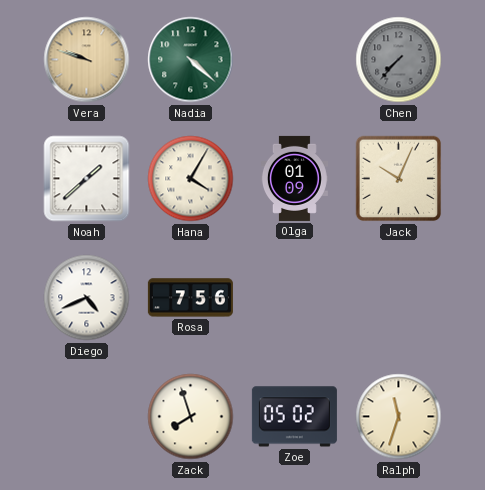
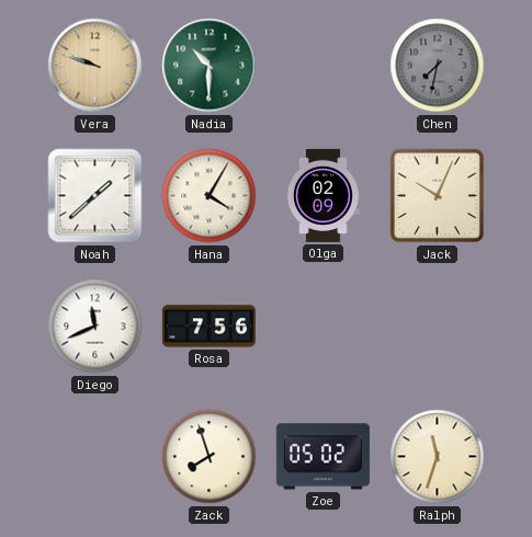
Nadia: 4:22 -> 10:30
Chen: 7:37 -> 7:32
Olga: 01:09 -> 02:09
Diego: 4:41 -> 11:41
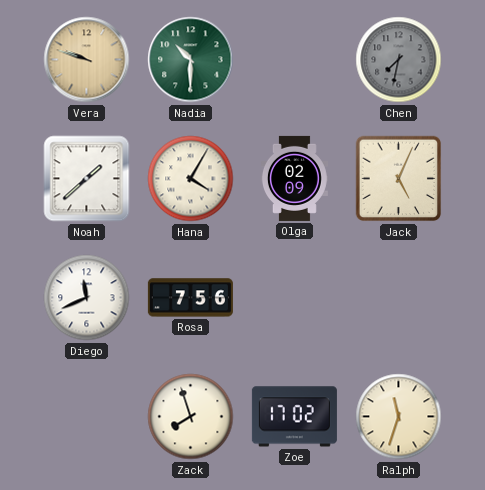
Jack: 10:04 -> 5:04
Zoe: 05:02 -> 17:02
